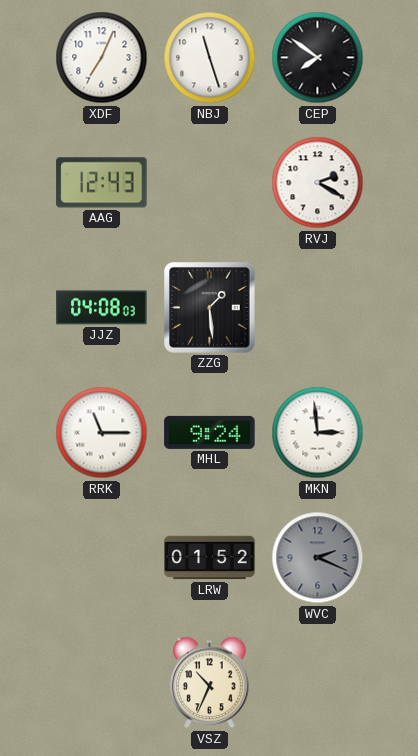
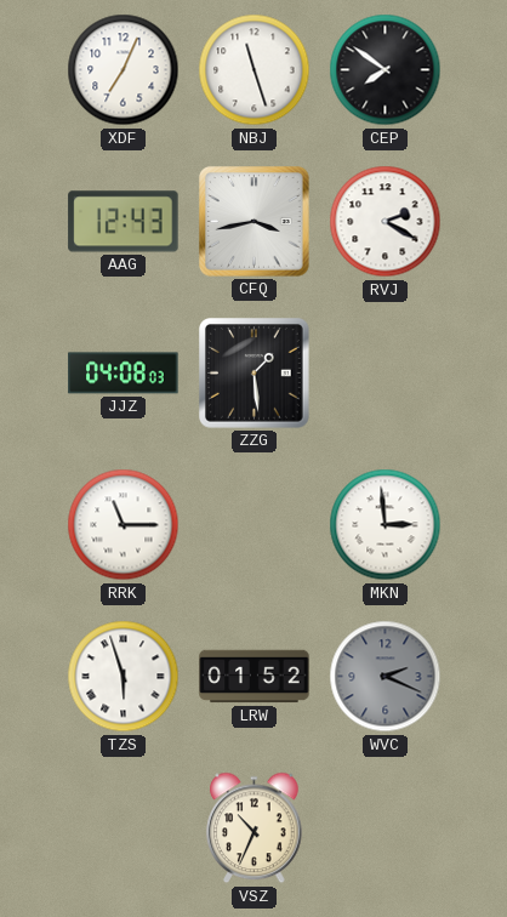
CFQ: none -> 3:43
MHL: 9:24 -> none
TZS: none -> 5:57
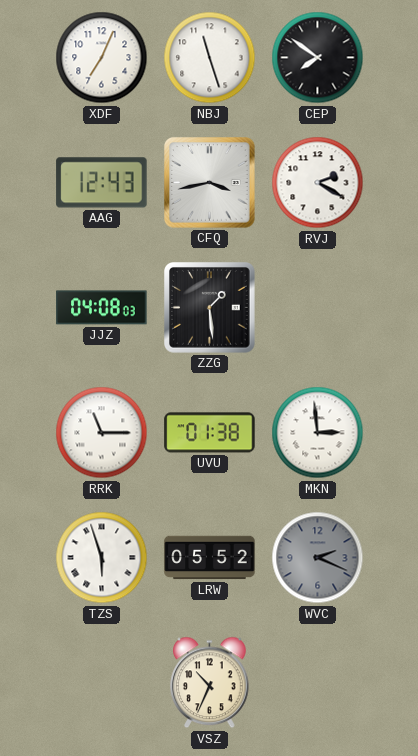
UVU: none -> 01:38
LRW: 01:52 -> 05:52
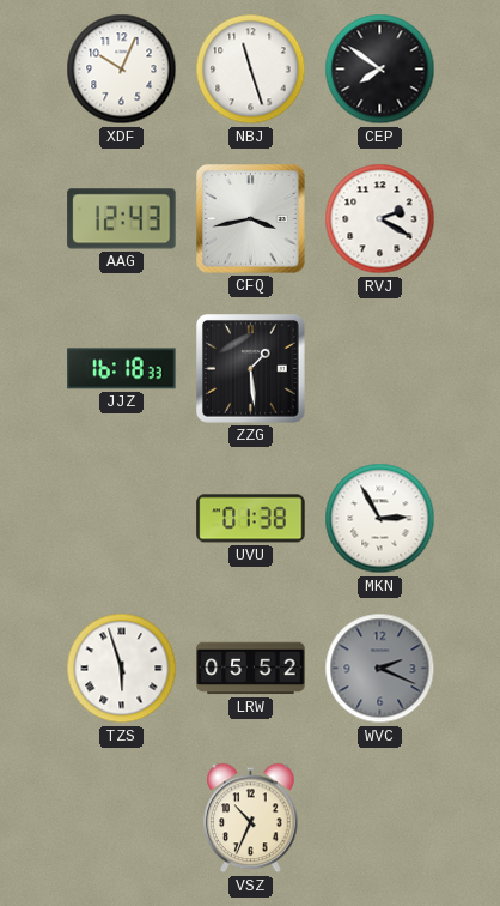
XDF: 7:04 -> 10:04
JJZ: 04:08 -> 16:18
RRK: 11:15 -> none
MKN: 2:59 -> 2:55
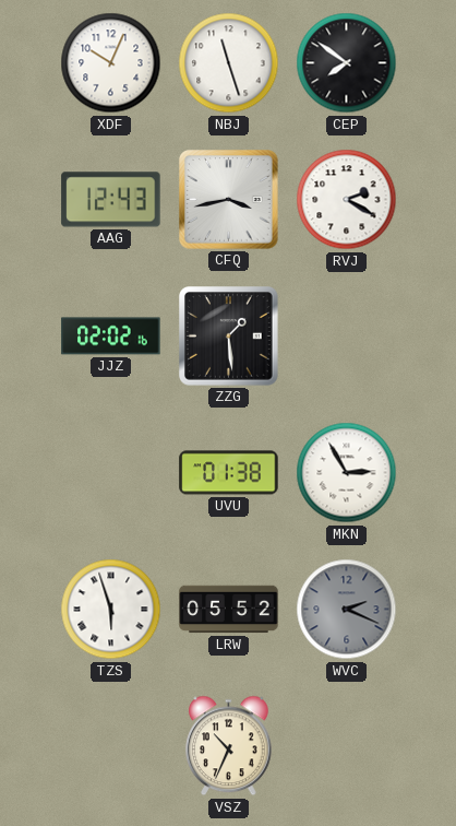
JJZ: 16:18 -> 02:02
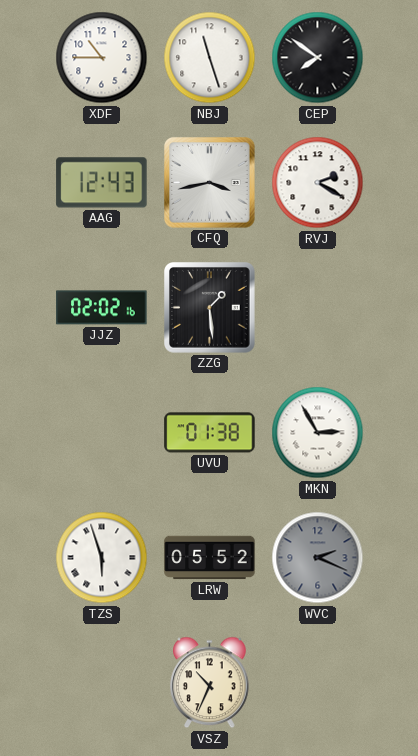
XDF: 10:04 -> 10:45
